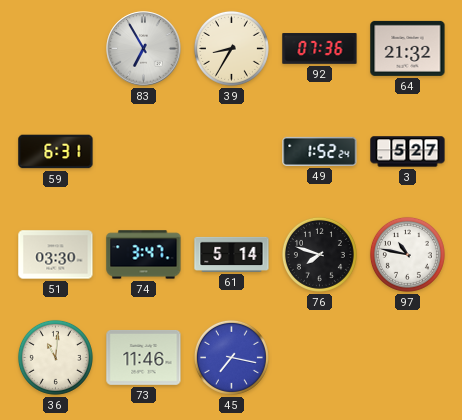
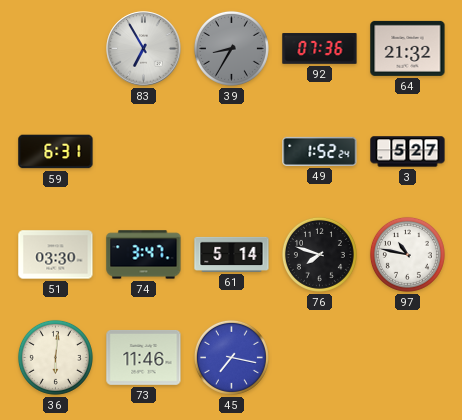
39 dial: cream -> grey
36: 11:01 -> 6:01
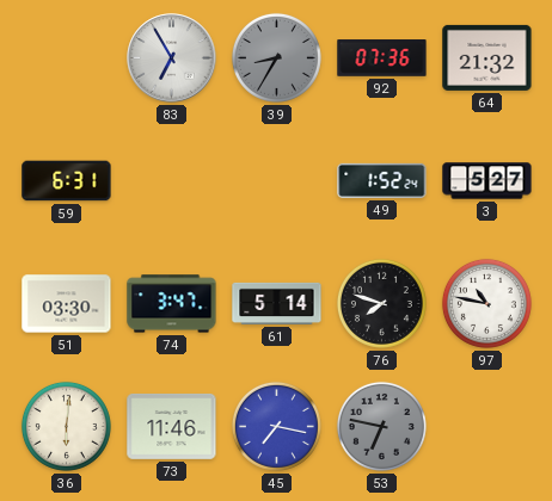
53: none -> 6:47
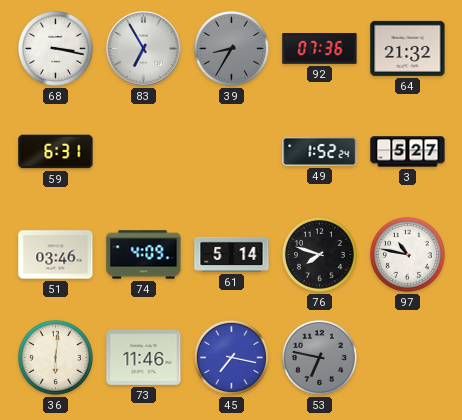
68: none -> 3:17
51: 03:30 -> 03:46
74: 3:47 -> 4:09
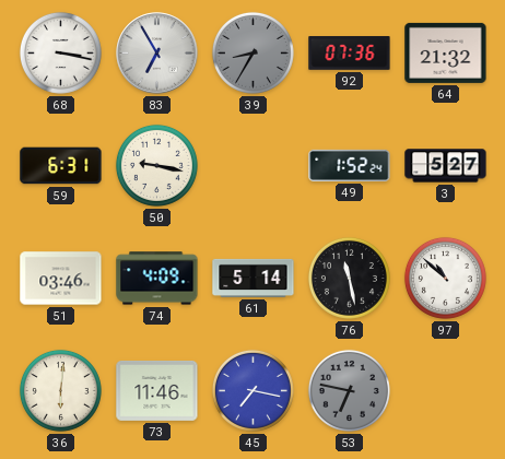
50: none -> 9:17
76: 7:48 -> 11:28
97: 10:47 -> 10:52
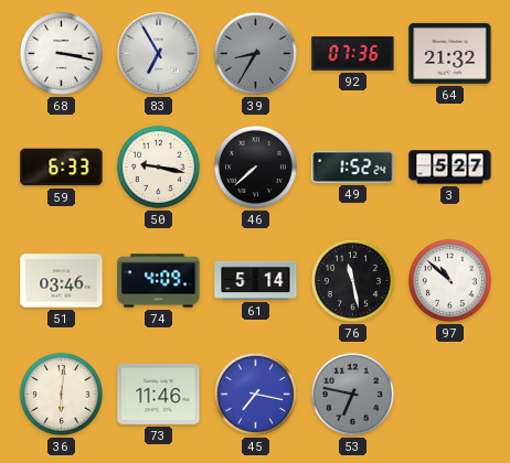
59: 6:31 -> 6:33
46: none -> 7:38
